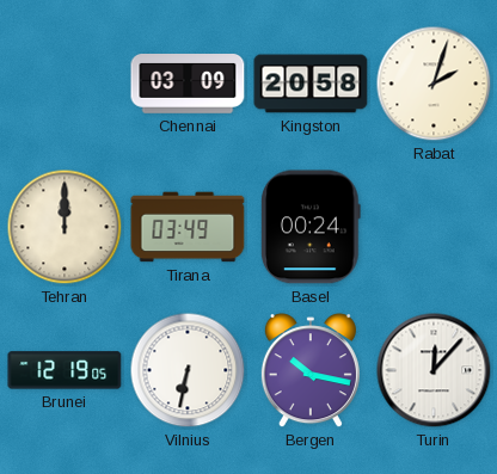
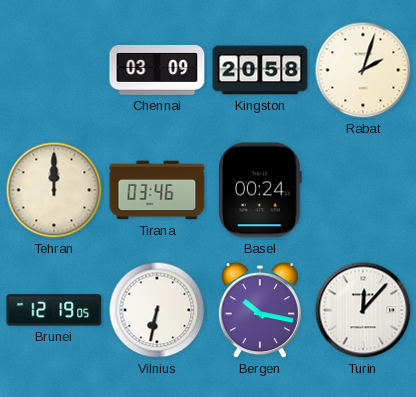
Tirana: 03:49 -> 03:46
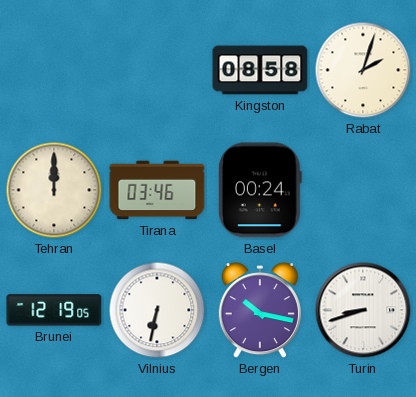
Chennai: 03:09 -> none
Kingston: 20:58 -> 08:58
Turin: 12:07 -> 8:42
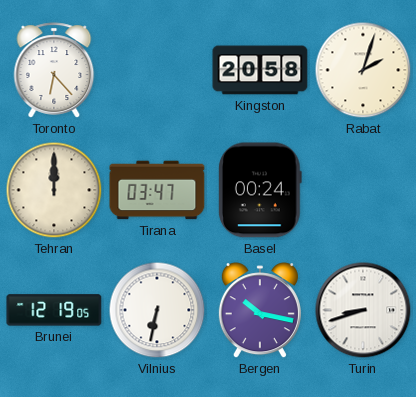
Toronto: none -> 6:23
Kingston: 08:58 -> 20:58
Tirana: 03:46 -> 03:47
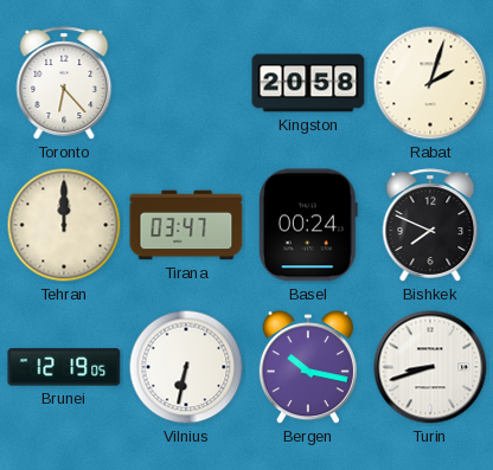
Bishkek: none -> 7:49
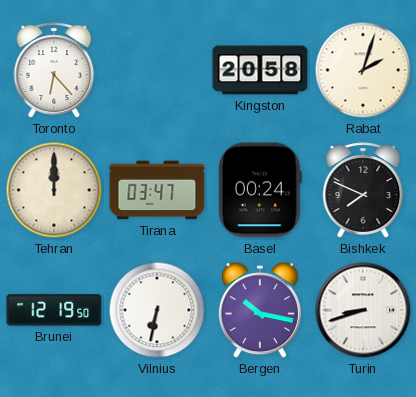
Brunei: 12:19:05 -> 12:19:50
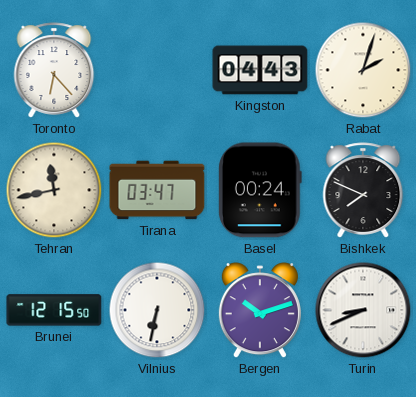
Kingston: 20:58 -> 04:43
Tehran: 12:00 -> 11:43
Brunei: 12:19 -> 12:15
Bergen: 10:17 -> 10:12
Turin: 8:42 -> 8:41
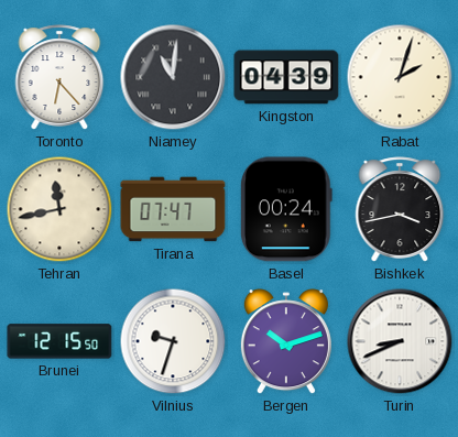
Niamey: none -> 11:01
Kingston: 04:43 -> 04:39
Tirana: 03:47 -> 07:47
Bishkek: 7:49 -> 3:43
Vilnius: 6:32 -> 9:33
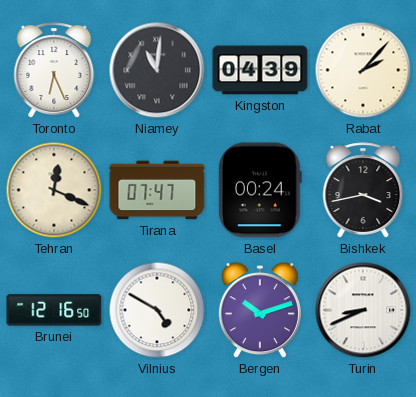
Toronto: 6:23 -> 6:26
Rabat: 2:03 -> 2:07
Tehran: 11:43 -> 12:19
Brunei: 12:15 -> 12:16
Vilnius: 9:33 -> 4:50
